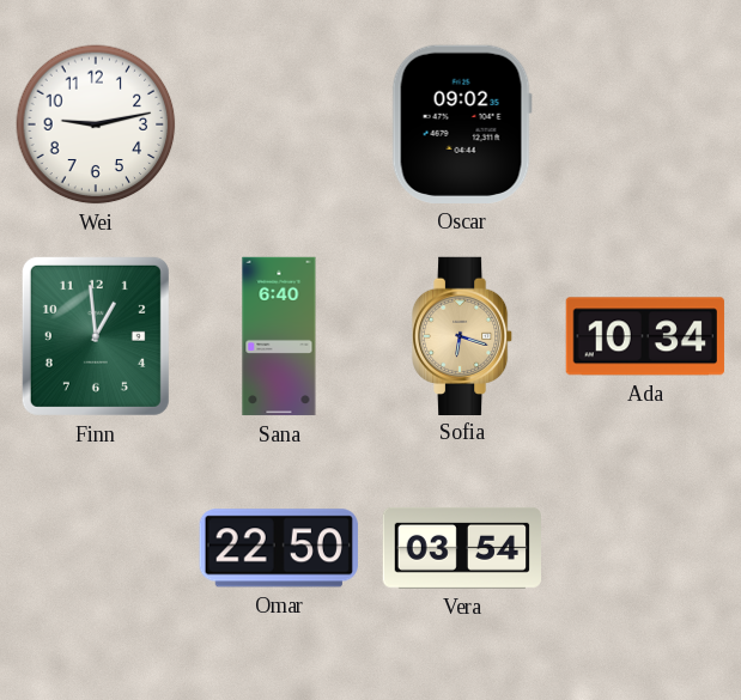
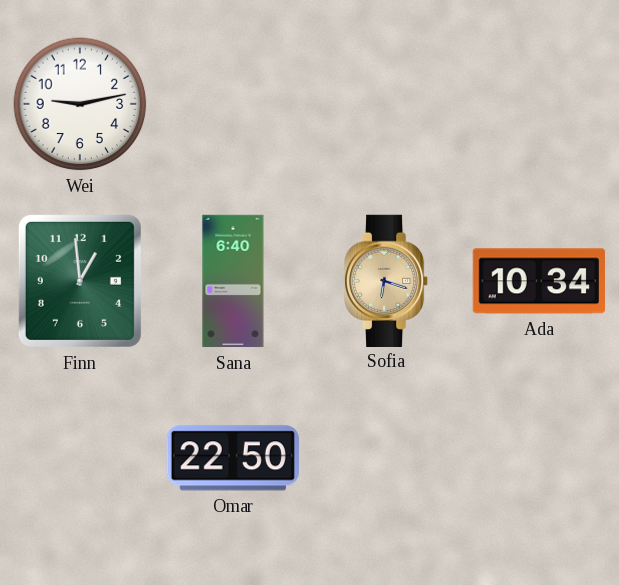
Oscar: 09:02 -> none
Vera: 03:54 -> none
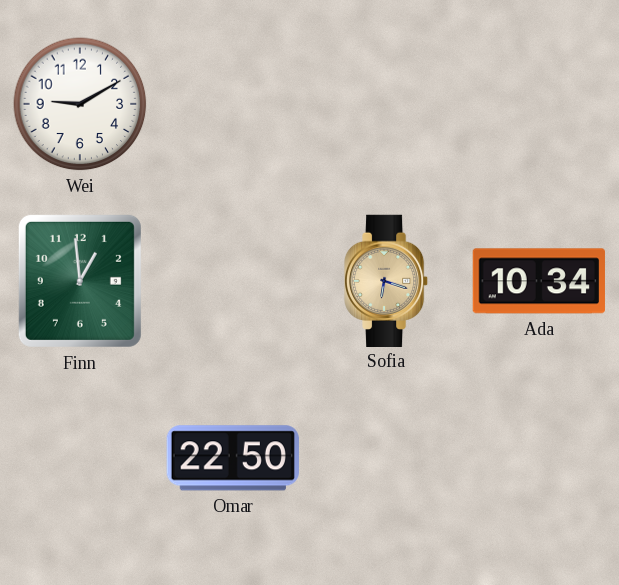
Wei: 9:13 -> 9:10
Sana: 6:40 -> none
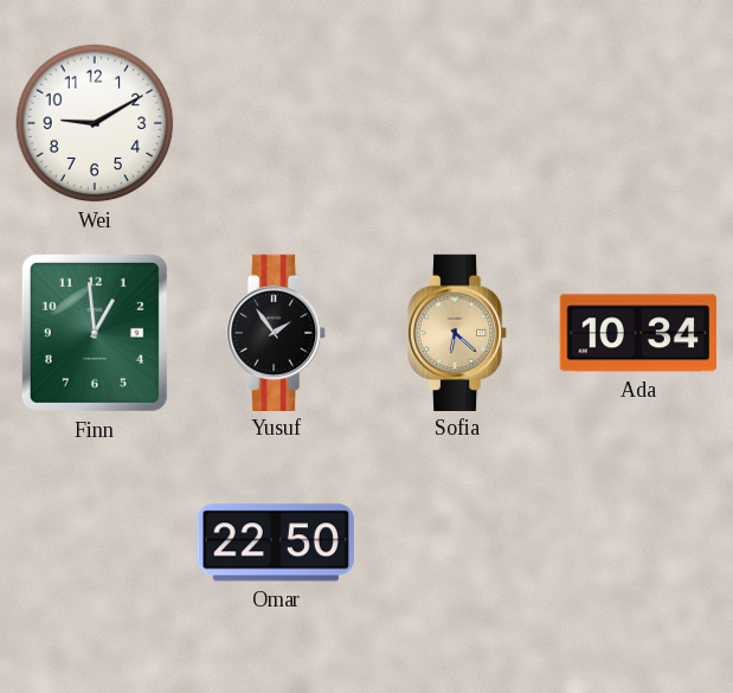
Yusuf: none -> 1:54
Sofia: 6:18 -> 6:22
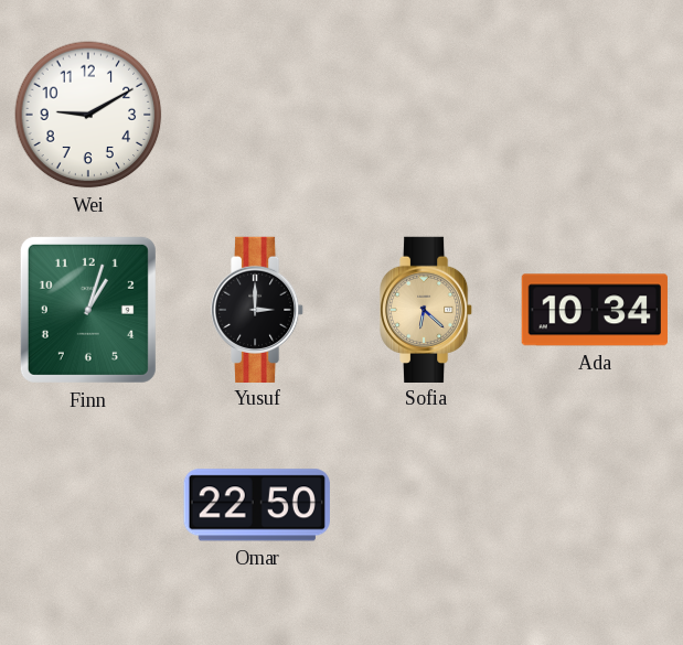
Finn: 12:59 -> 1:03
Yusuf: 1:54 -> 3:00
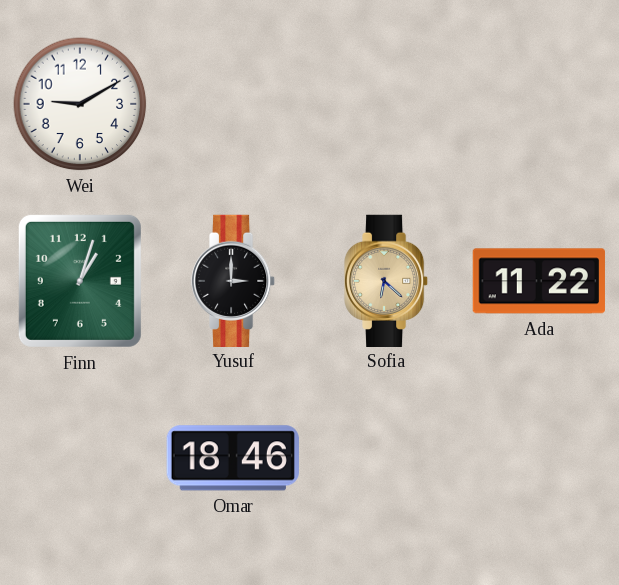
Ada: 10:34 -> 11:22
Omar: 22:50 -> 18:46
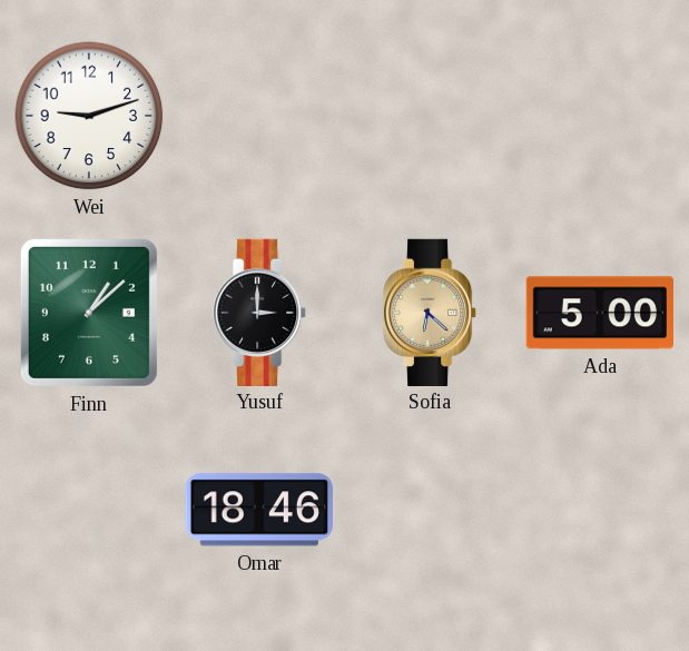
Wei: 9:10 -> 9:12
Finn: 1:03 -> 1:08
Ada: 11:22 -> 5:00
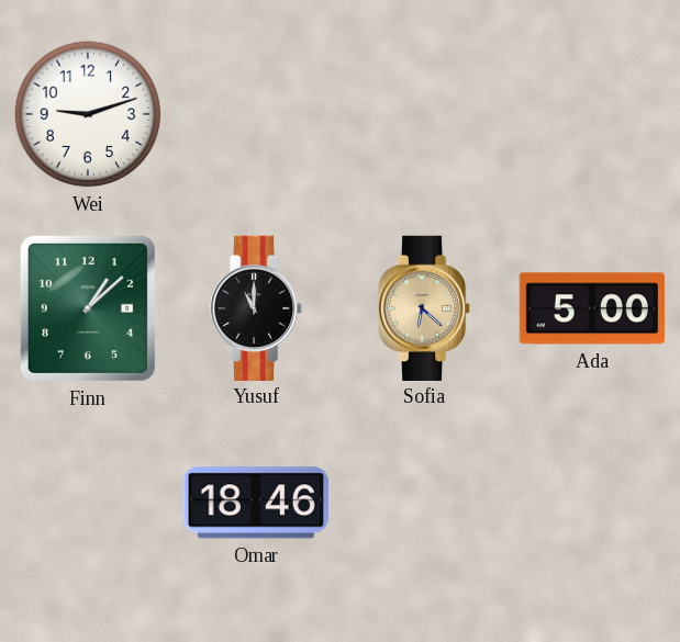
Yusuf: 3:00 -> 11:00
